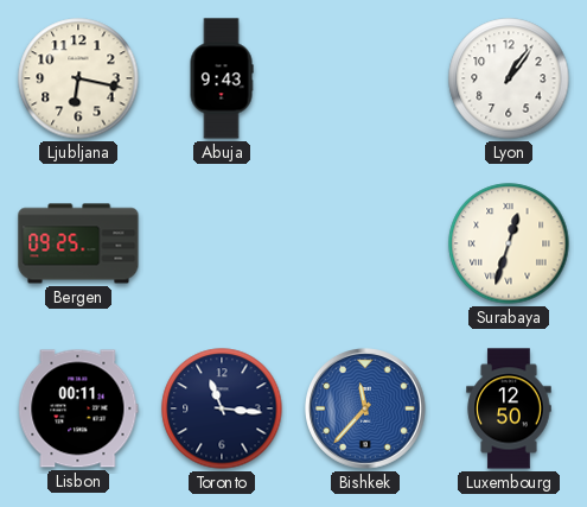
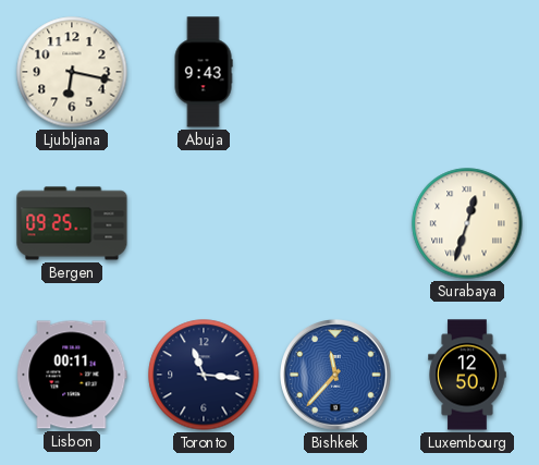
Lyon: 1:06 -> none
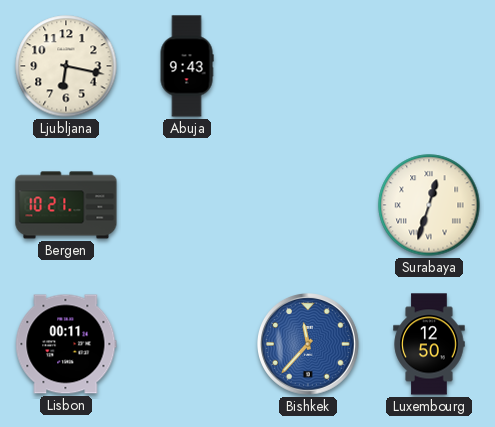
Bergen: 09:25 -> 10:21
Toronto: 11:16 -> none
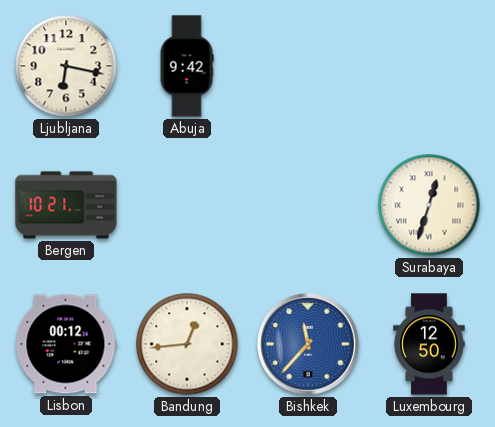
Abuja: 9:43 -> 9:42
Lisbon: 00:11 -> 00:12
Bandung: none -> 12:44
